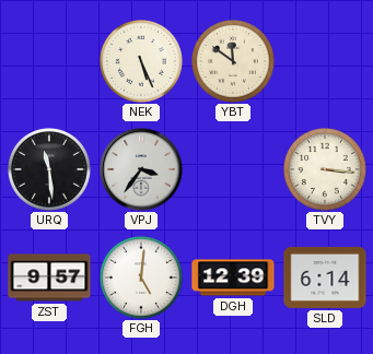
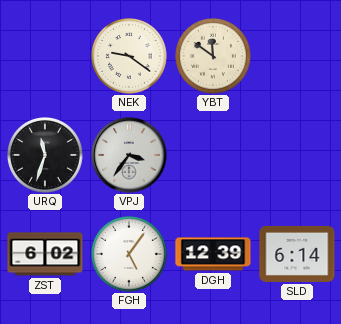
NEK: 5:26 -> 9:21
URQ: 11:29 -> 11:33
TVY: 3:16 -> none
ZST: 9:57 -> 6:02
FGH: 5:01 -> 5:06
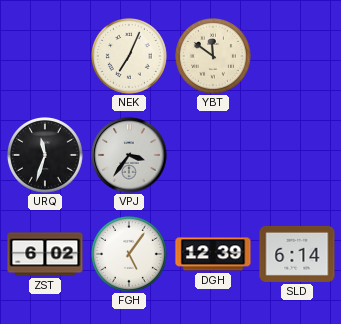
NEK: 9:21 -> 7:04
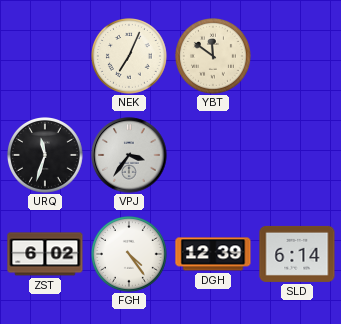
FGH: 5:06 -> 4:24
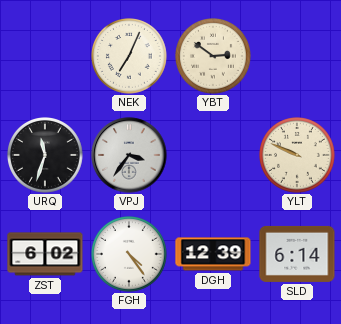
YBT: 11:51 -> 2:51
YLT: none -> 9:49
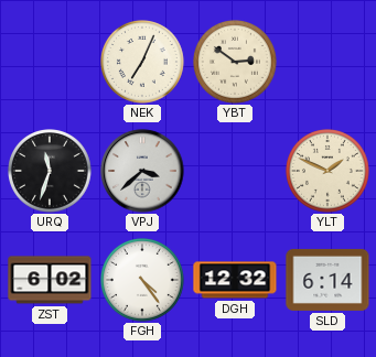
VPJ: 3:36 -> 3:38
YLT: 9:49 -> 1:49
DGH: 12:39 -> 12:32
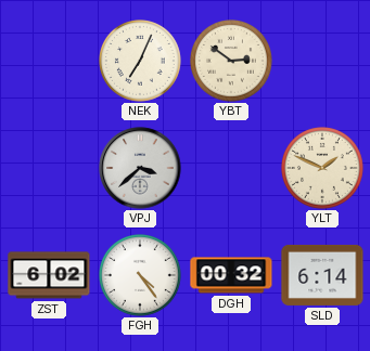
URQ: 11:33 -> none
DGH: 12:32 -> 00:32
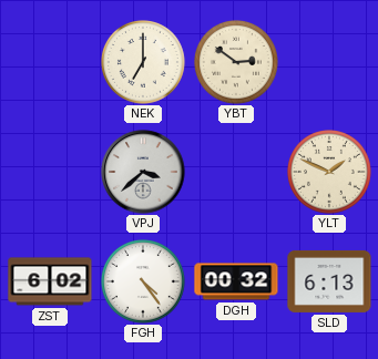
NEK: 7:04 -> 7:00
SLD: 6:14 -> 6:13
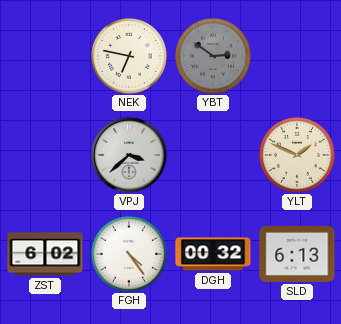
NEK: 7:00 -> 6:47
YBT dial: cream -> grey
